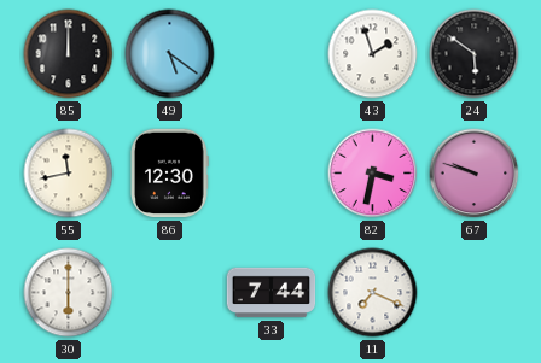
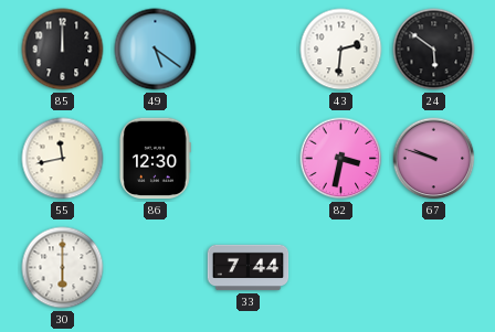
43: 1:57 -> 2:31
11: 7:19 -> none
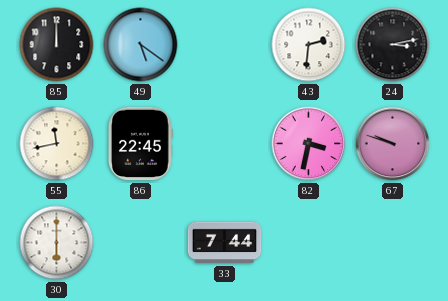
24: 5:51 -> 3:13
86: 12:30 -> 22:45
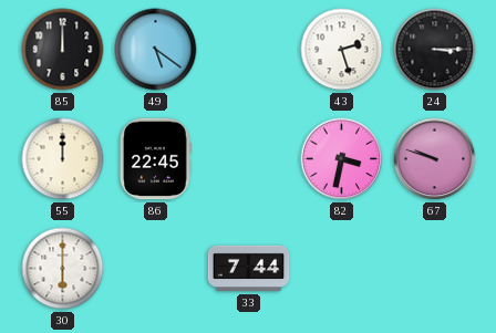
43: 2:31 -> 2:27
24: 3:13 -> 3:15
55: 11:43 -> 12:00
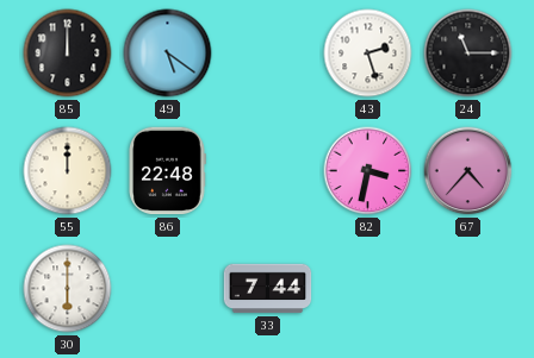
24: 3:15 -> 11:15
86: 22:45 -> 22:48
67: 9:48 -> 4:37
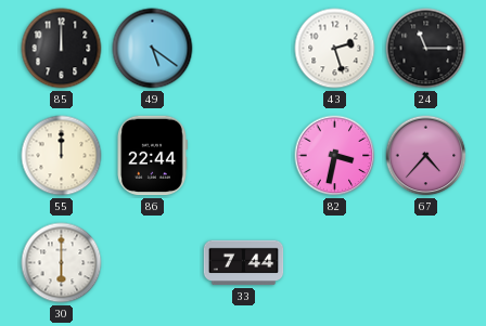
86: 22:48 -> 22:44
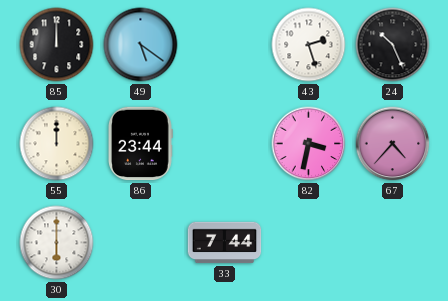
24: 11:15 -> 10:26
86: 22:44 -> 23:44
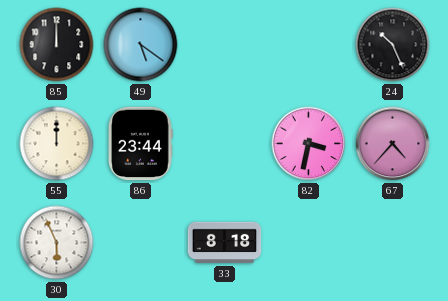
43: 2:27 -> none
30: 6:00 -> 5:56
33: 7:44 -> 8:18
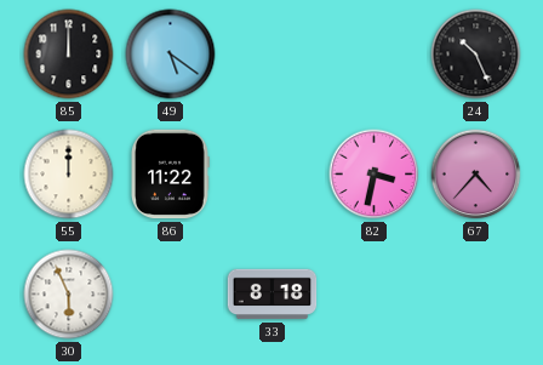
86: 23:44 -> 11:22
